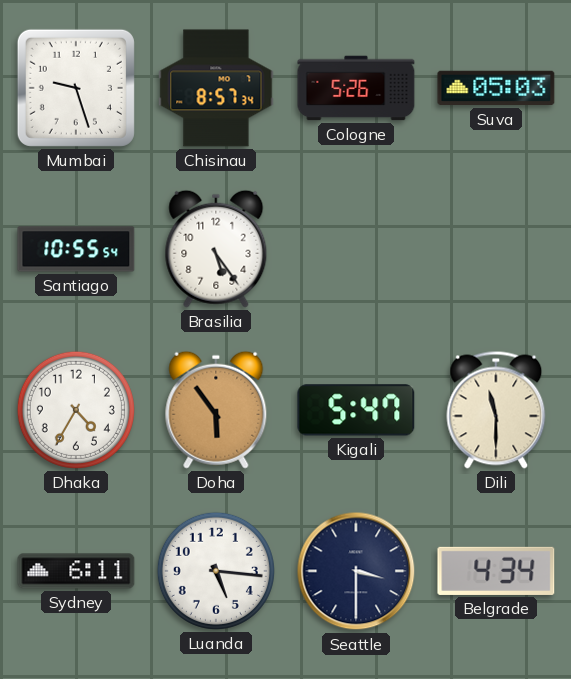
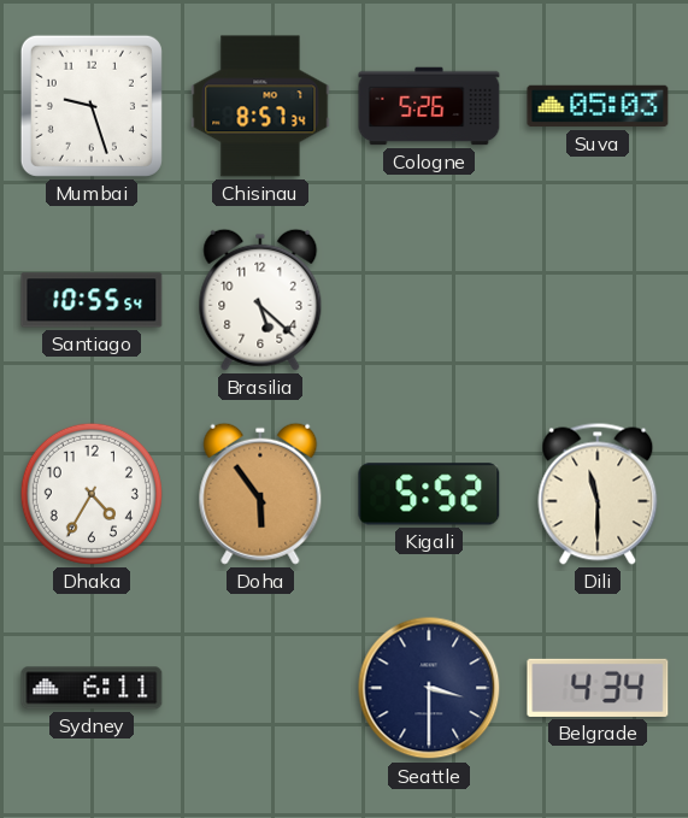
Brasilia: 5:24 -> 5:22
Kigali: 5:47 -> 5:52
Luanda: 5:16 -> none
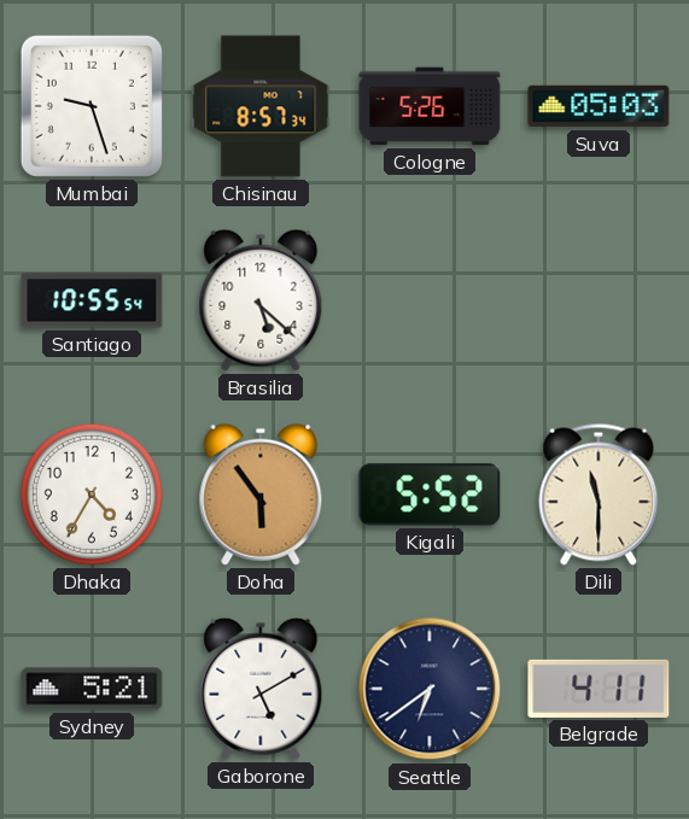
Sydney: 6:11 -> 5:21
Gaborone: none -> 5:10
Seattle: 3:30 -> 6:39
Belgrade: 4:34 -> 4:11
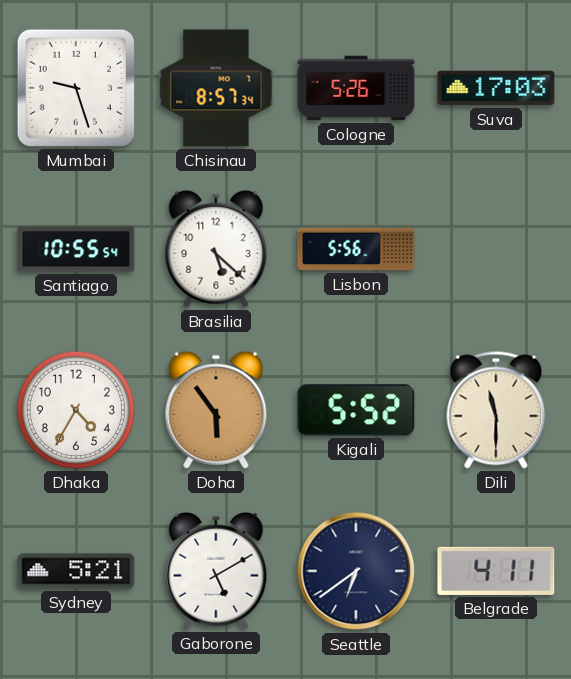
Suva: 05:03 -> 17:03
Lisbon: none -> 5:56
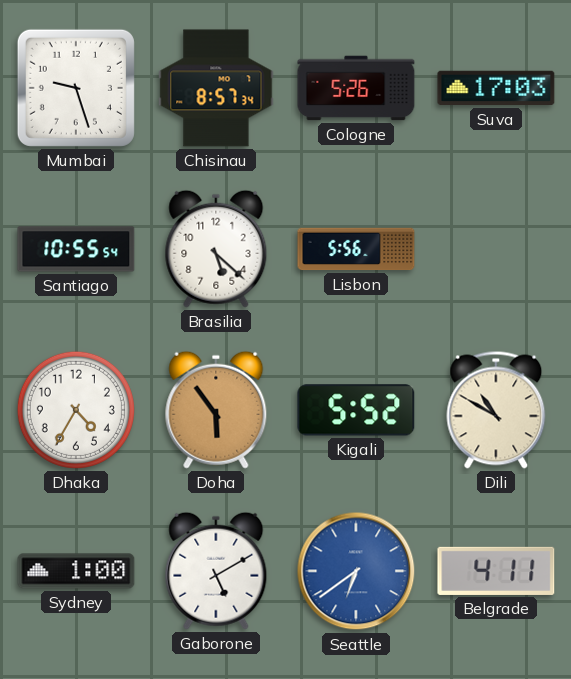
Dili: 11:30 -> 10:50
Sydney: 5:21 -> 1:00
Seattle dial: navy -> blue
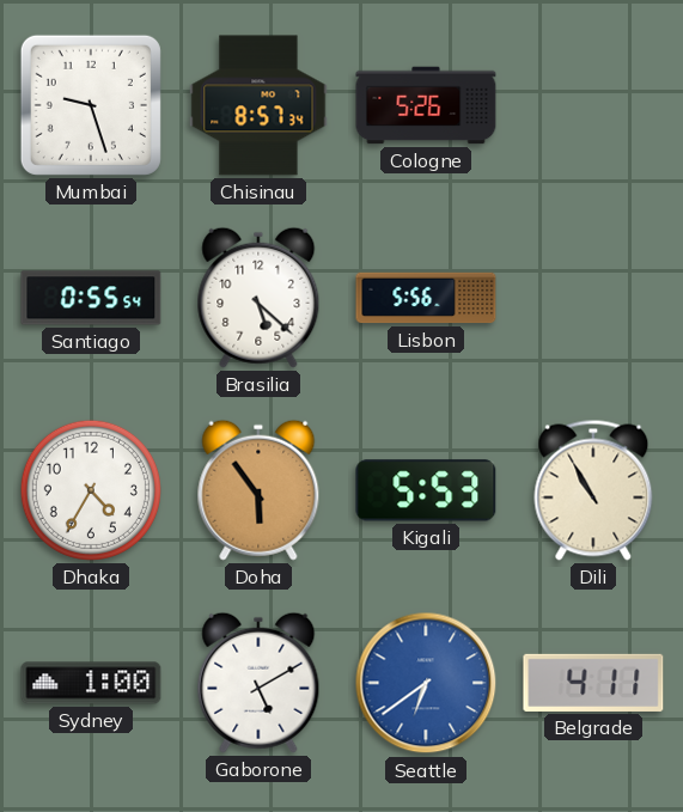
Suva: 17:03 -> none
Santiago: 10:55 -> 0:55
Kigali: 5:52 -> 5:53
Dili: 10:50 -> 10:55
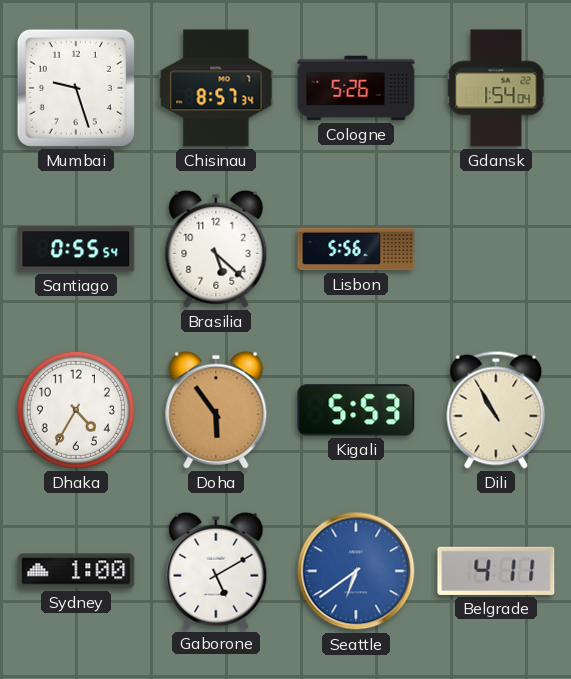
Gdansk: none -> 1:54
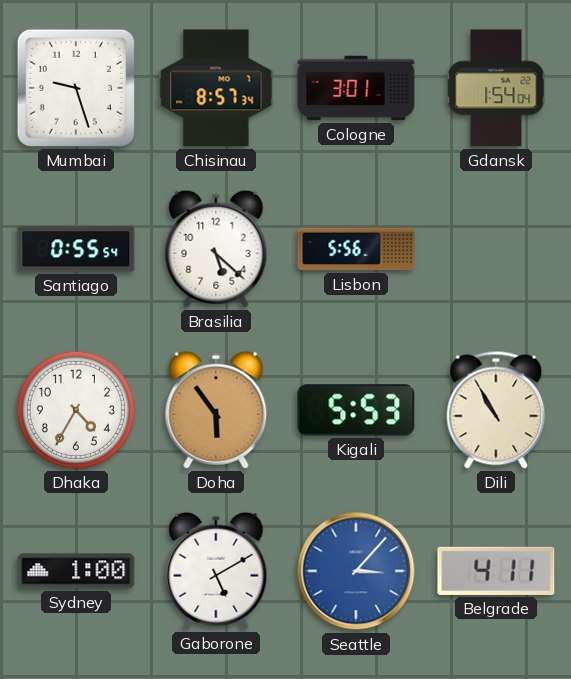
Cologne: 5:26 -> 3:01
Seattle: 6:39 -> 3:07
